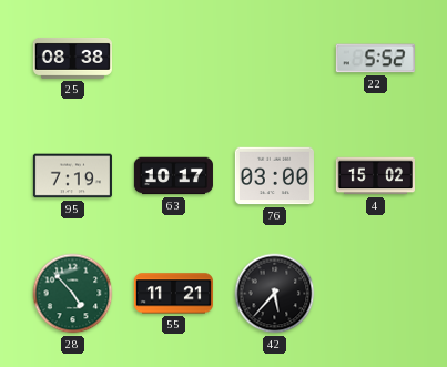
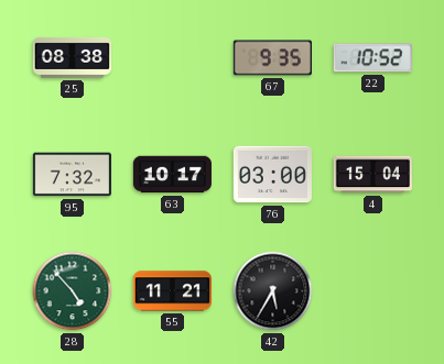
67: none -> 9:35
22: 5:52 -> 10:52
95: 7:19 -> 7:32
4: 15:02 -> 15:04
42: 5:37 -> 5:35
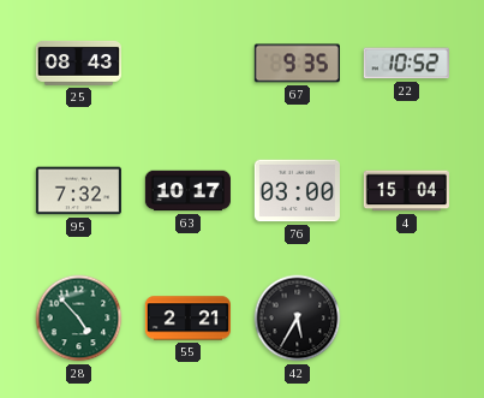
25: 08:38 -> 08:43
55: 11:21 -> 2:21
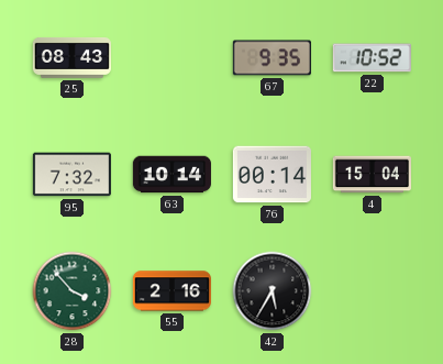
63: 10:17 -> 10:14
76: 03:00 -> 00:14
28: 4:53 -> 3:53
55: 2:21 -> 2:16
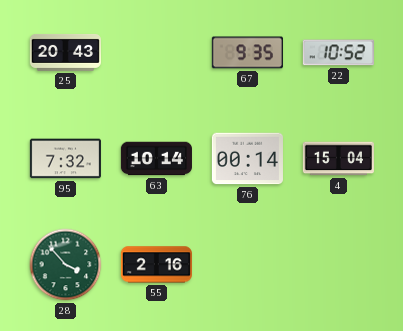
25: 08:43 -> 20:43
42: 5:35 -> none
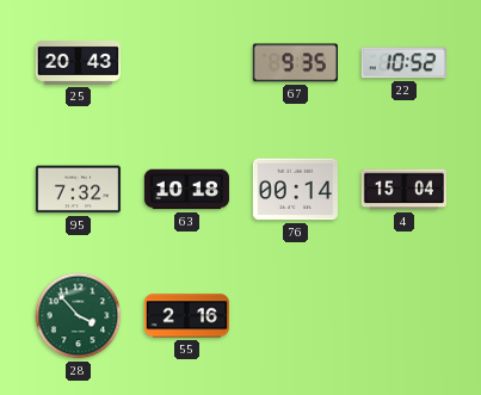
63: 10:14 -> 10:18
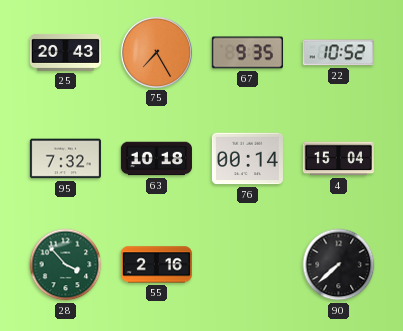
75: none -> 7:25
90: none -> 7:38
